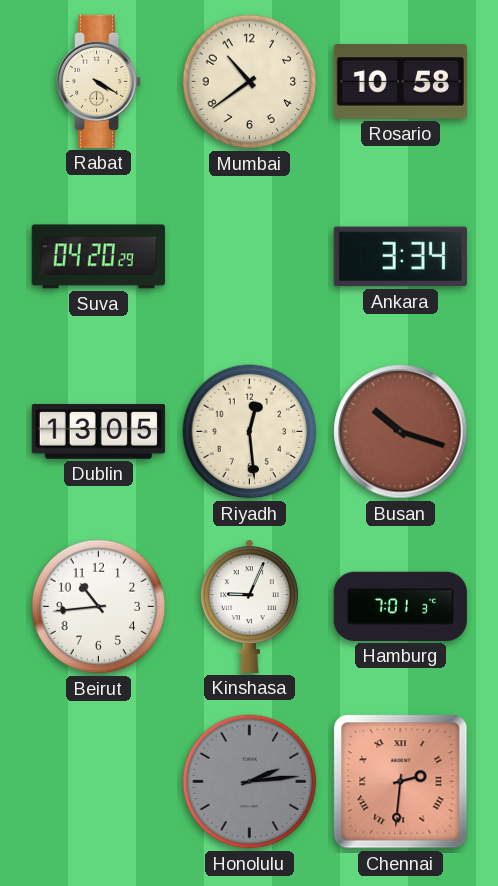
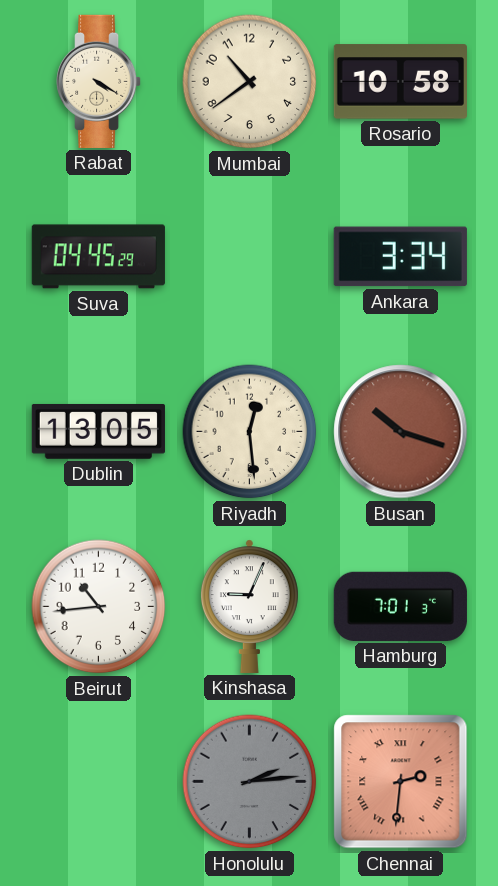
Suva: 04:20 -> 04:45
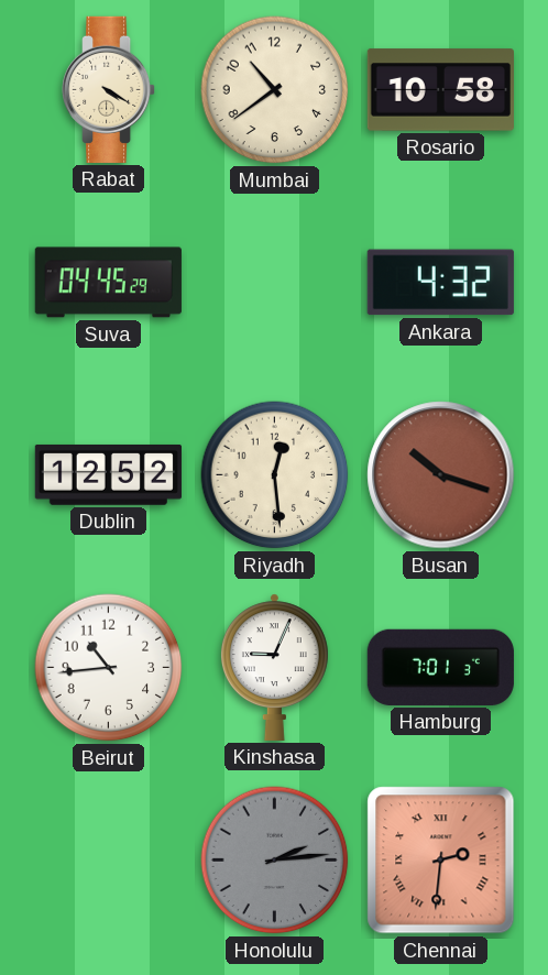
Ankara: 3:34 -> 4:32
Dublin: 13:05 -> 12:52
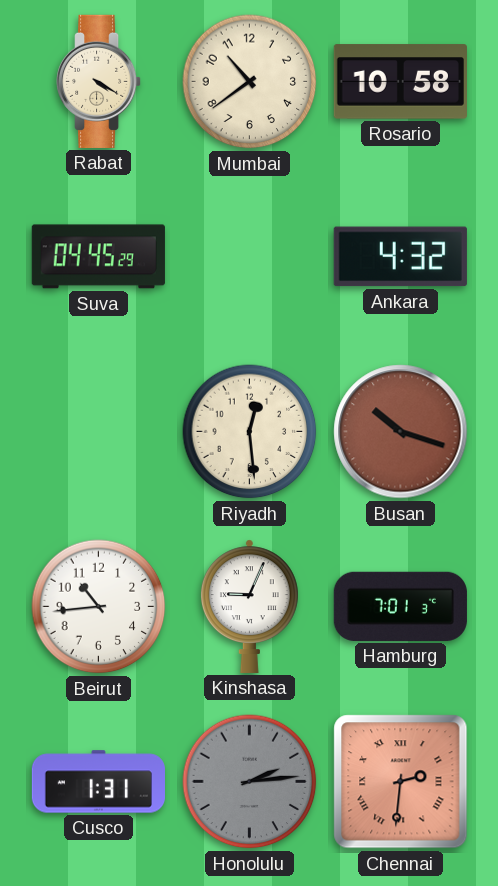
Dublin: 12:52 -> none
Cusco: none -> 1:31
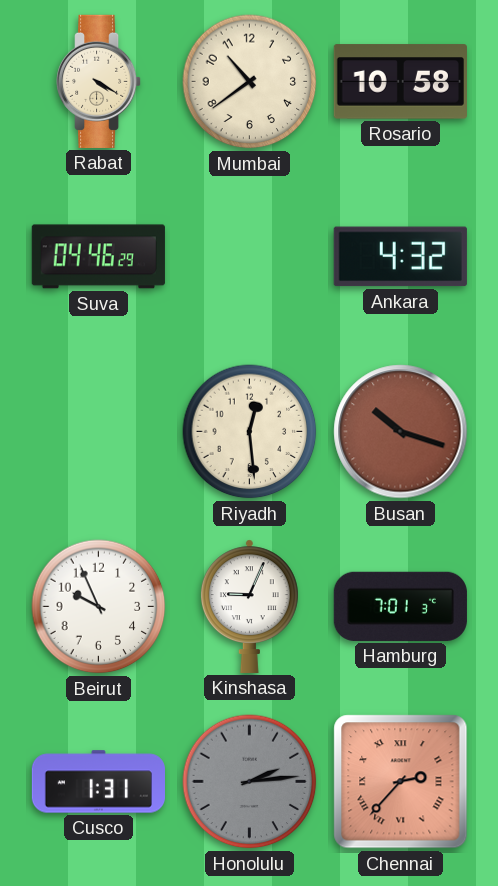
Suva: 04:45 -> 04:46
Beirut: 10:44 -> 9:56
Chennai: 2:31 -> 2:37
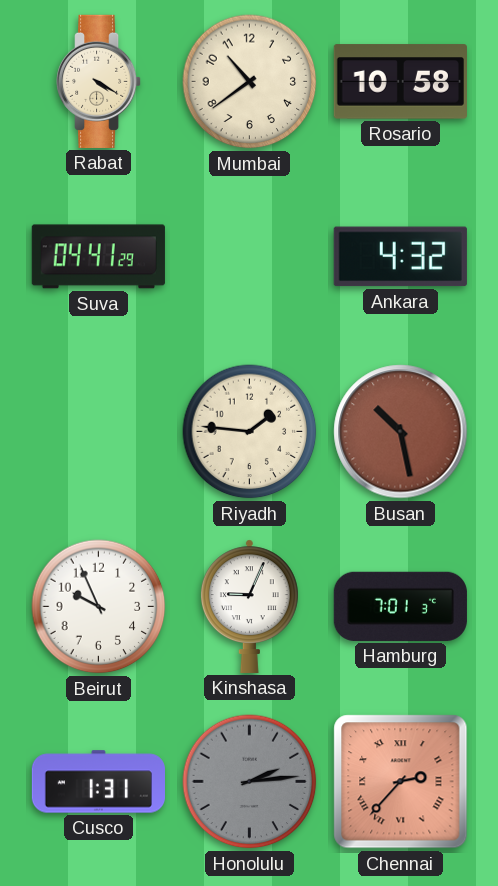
Suva: 04:46 -> 04:41
Riyadh: 12:29 -> 1:46
Busan: 10:18 -> 10:28
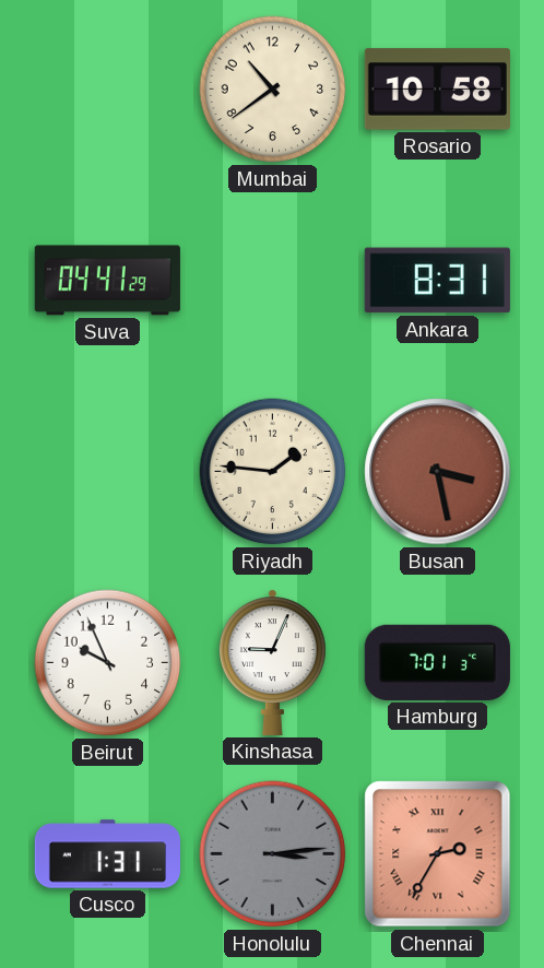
Rabat: 4:20 -> none
Ankara: 4:32 -> 8:31
Busan: 10:28 -> 3:28
Honolulu: 2:14 -> 3:14
Chennai: 2:37 -> 2:35
